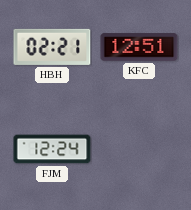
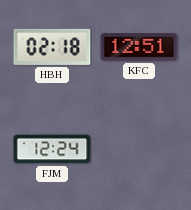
HBH: 02:21 -> 02:18
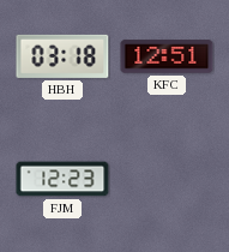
HBH: 02:18 -> 03:18
FJM: 12:24 -> 12:23
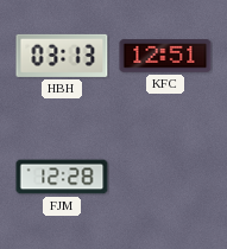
HBH: 03:18 -> 03:13
FJM: 12:23 -> 12:28
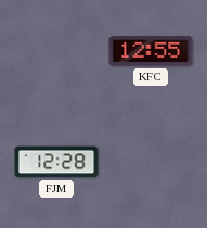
HBH: 03:13 -> none
KFC: 12:51 -> 12:55
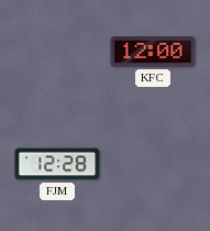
KFC: 12:55 -> 12:00
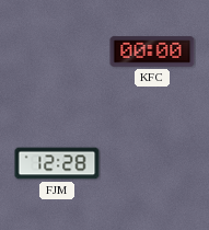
KFC: 12:00 -> 00:00
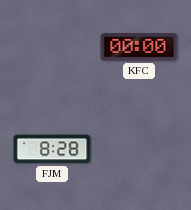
FJM: 12:28 -> 8:28
